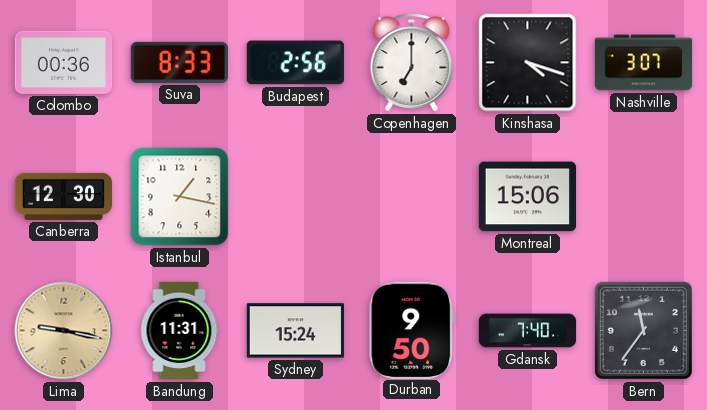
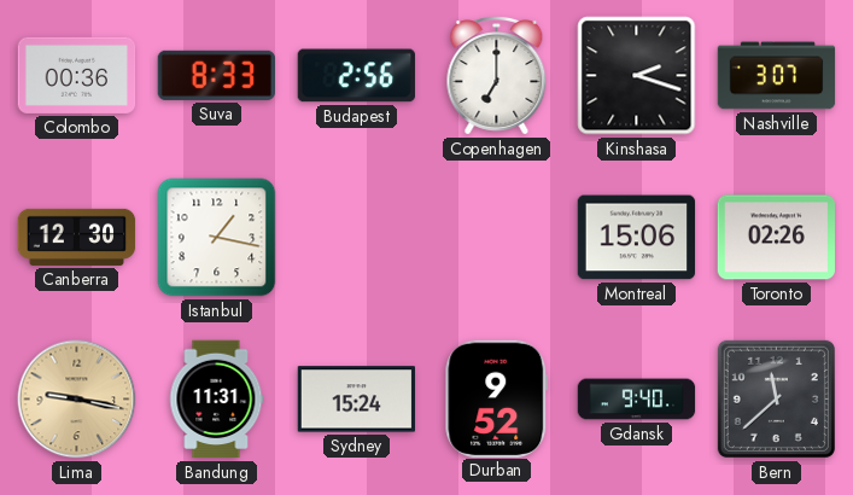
Kinshasa: 4:18 -> 2:18
Toronto: none -> 02:26
Durban: 9:50 -> 9:52
Gdansk: 7:40 -> 9:40
Bern: 11:36 -> 11:38
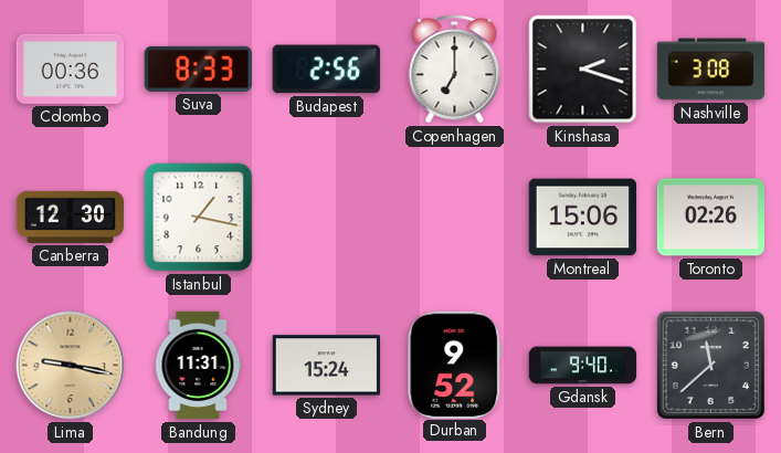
Nashville: 3:07 -> 3:08
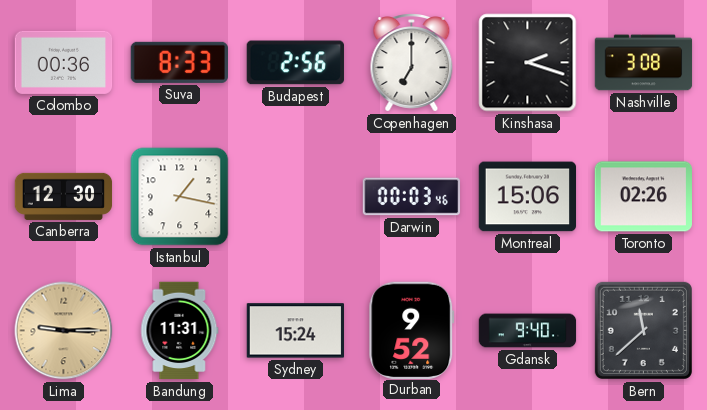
Darwin: none -> 00:03
Lima: 9:17 -> 9:15
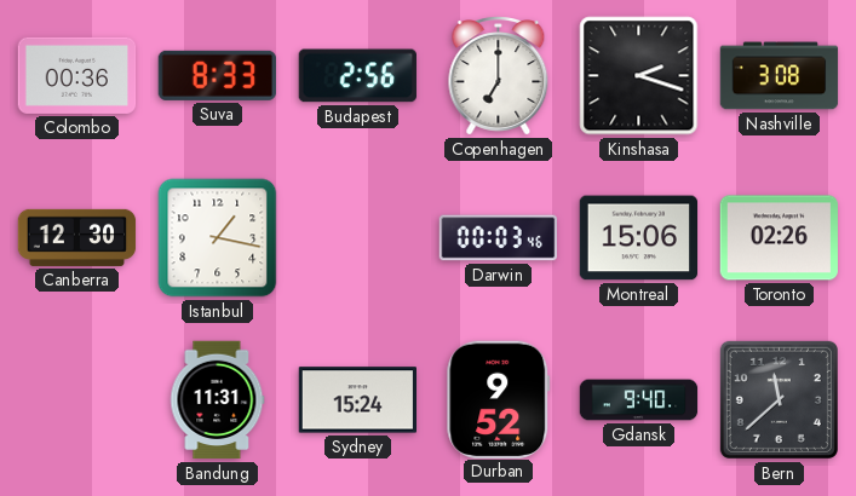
Lima: 9:15 -> none
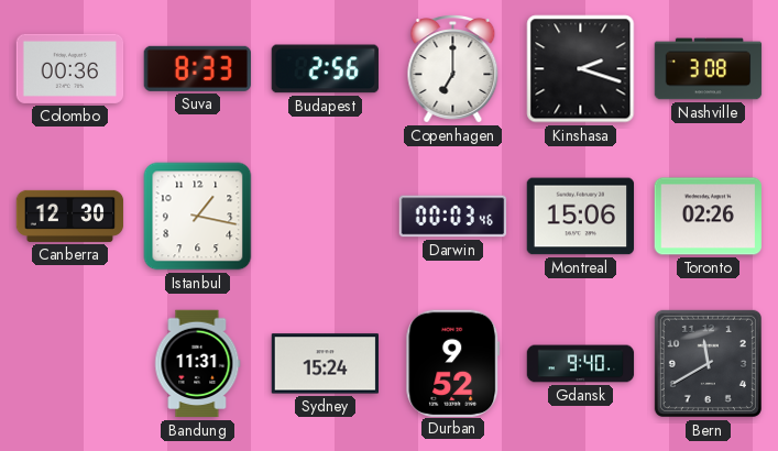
Bern: 11:38 -> 11:40
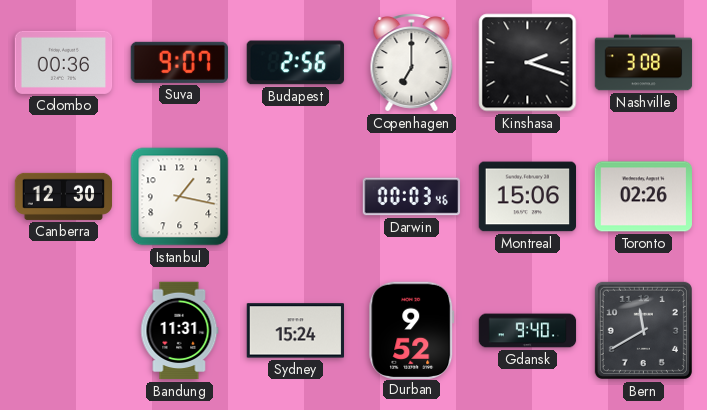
Suva: 8:33 -> 9:07
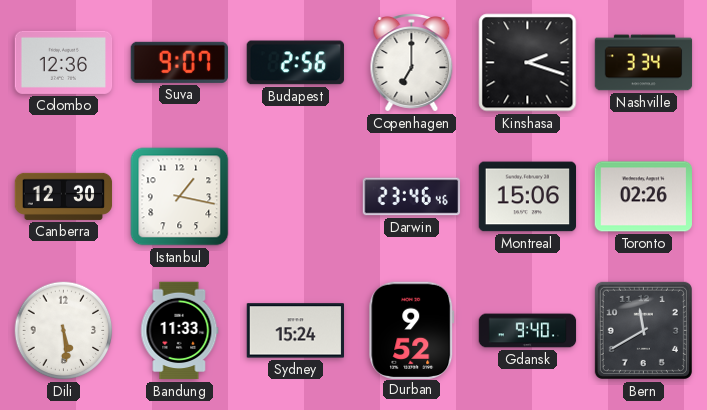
Colombo: 00:36 -> 12:36
Nashville: 3:08 -> 3:34
Darwin: 00:03 -> 23:46
Dili: none -> 5:29
Bandung: 11:31 -> 11:33
